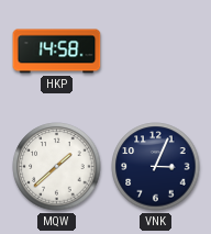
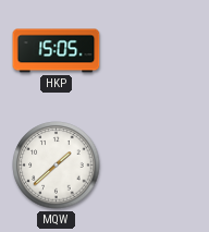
HKP: 14:58 -> 15:05
VNK: 3:04 -> none
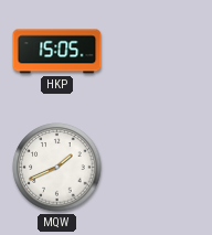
MQW: 1:38 -> 1:41
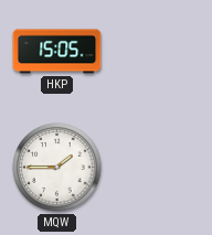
MQW: 1:41 -> 1:45
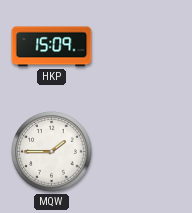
HKP: 15:05 -> 15:09
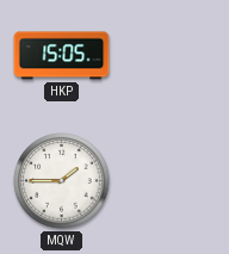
HKP: 15:09 -> 15:05
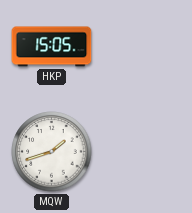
MQW: 1:45 -> 1:42
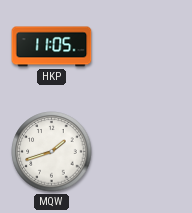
HKP: 15:05 -> 11:05
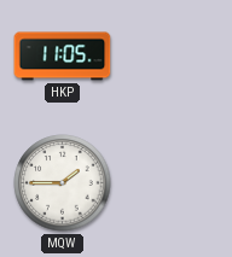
MQW: 1:42 -> 1:45
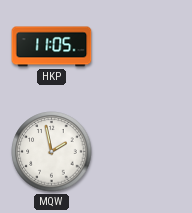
MQW: 1:45 -> 1:58
